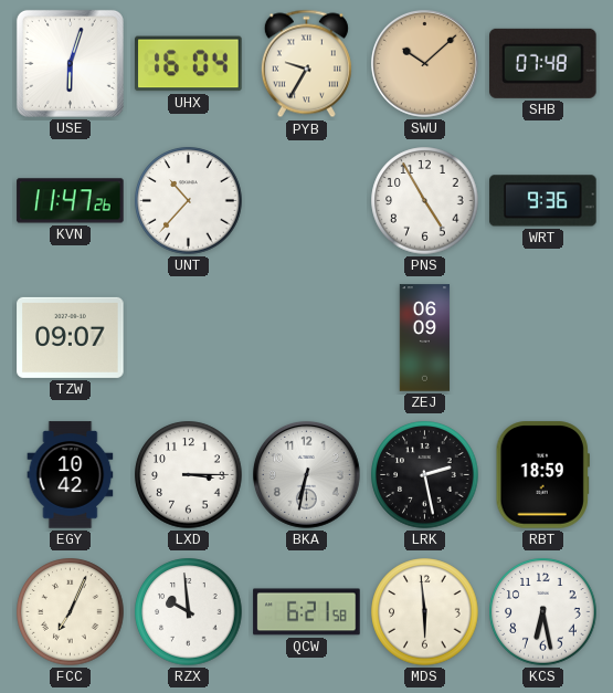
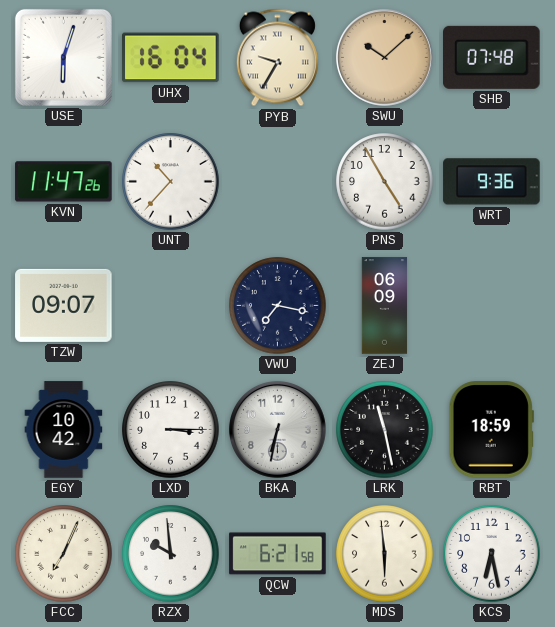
VWU: none -> 7:17
LRK: 2:28 -> 11:28
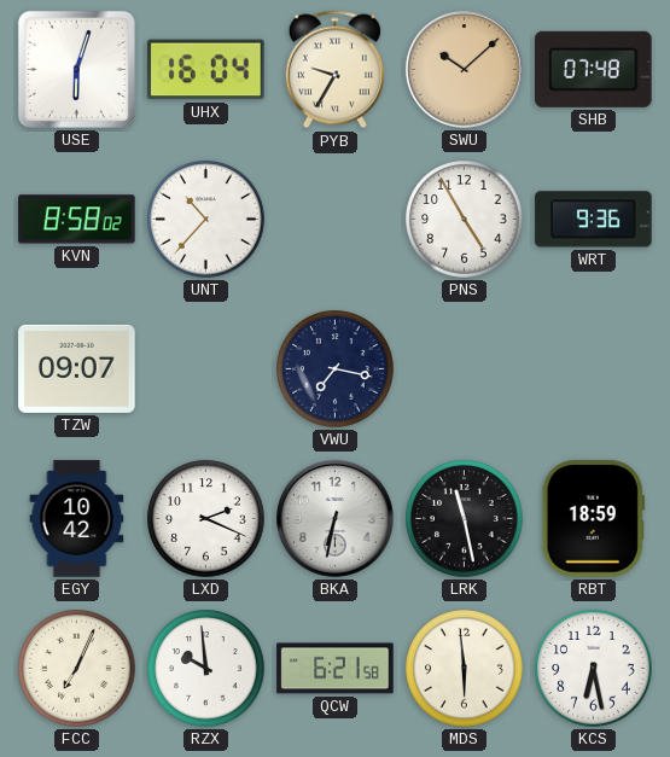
KVN: 11:47 -> 8:58
ZEJ: 06:09 -> none
LXD: 3:15 -> 2:19
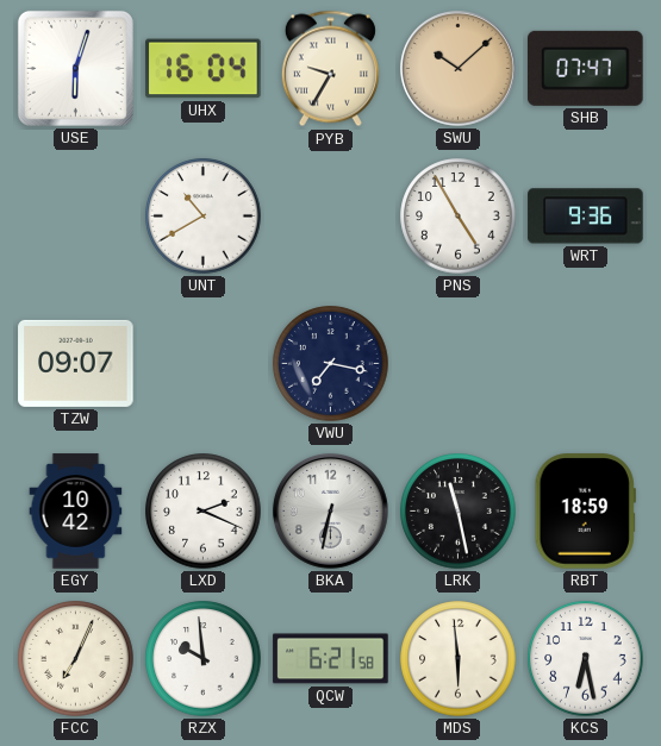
SHB: 07:48 -> 07:47
KVN: 8:58 -> none
UNT: 10:37 -> 10:40
